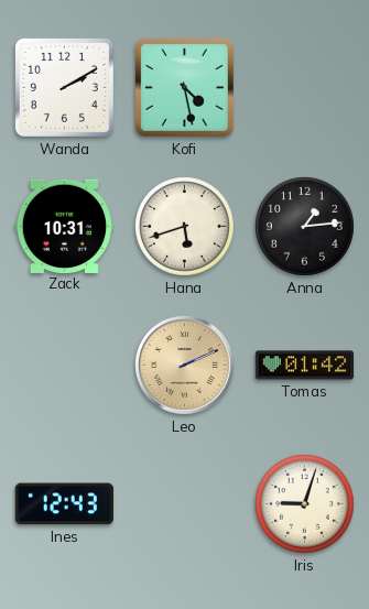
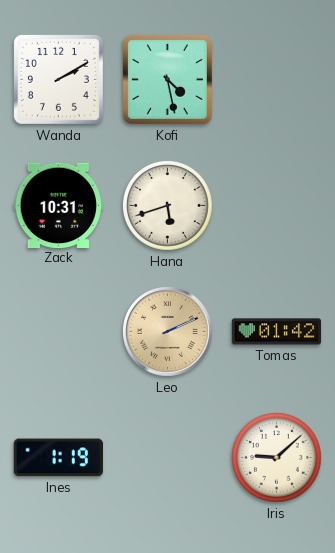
Anna: 1:14 -> none
Ines: 12:43 -> 1:19
Iris: 9:03 -> 9:08
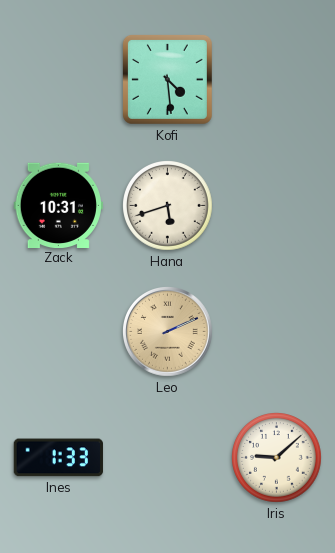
Wanda: 2:10 -> none
Kofi: 4:28 -> 4:29
Tomas: 01:42 -> none
Ines: 1:19 -> 1:33
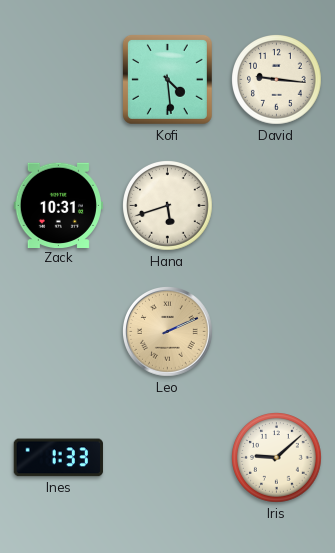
David: none -> 9:16
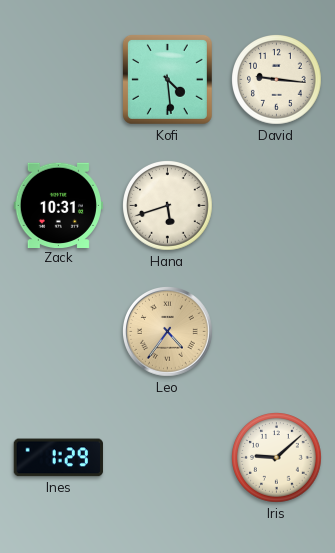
Leo: 2:11 -> 4:36
Ines: 1:33 -> 1:29
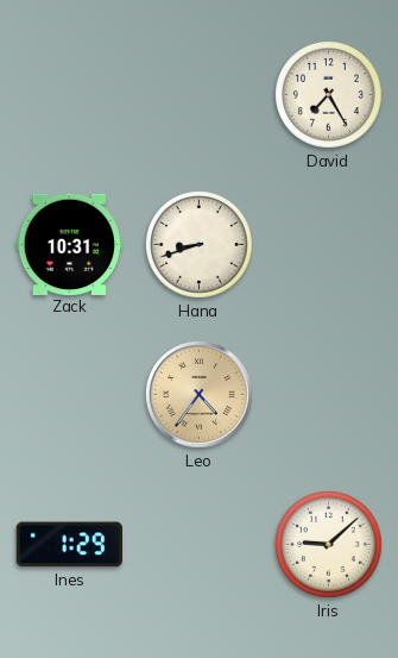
Kofi: 4:29 -> none
David: 9:16 -> 7:25
Hana: 5:42 -> 8:42
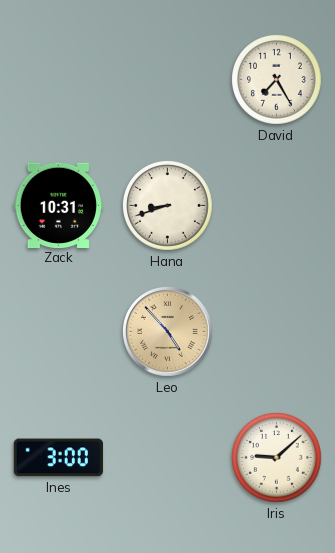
Leo: 4:36 -> 4:53
Ines: 1:29 -> 3:00
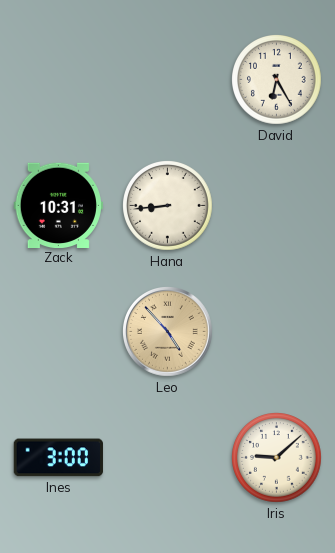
David: 7:25 -> 6:25
Hana: 8:42 -> 8:44
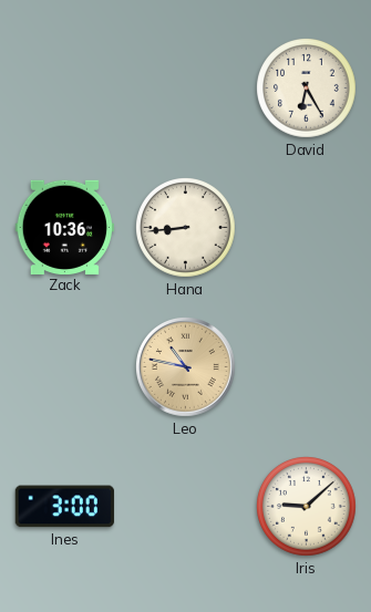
Zack: 10:31 -> 10:36
Leo: 4:53 -> 10:47
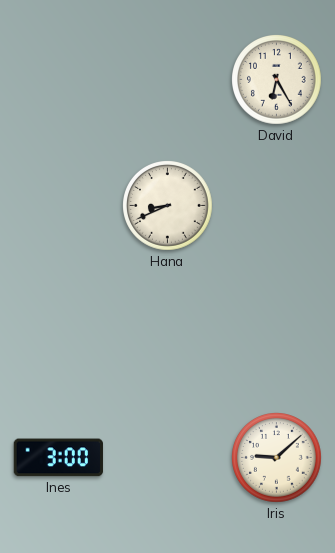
Zack: 10:36 -> none
Hana: 8:44 -> 8:41
Leo: 10:47 -> none
